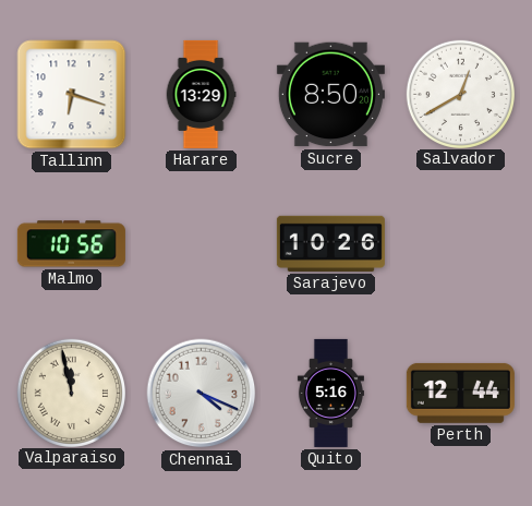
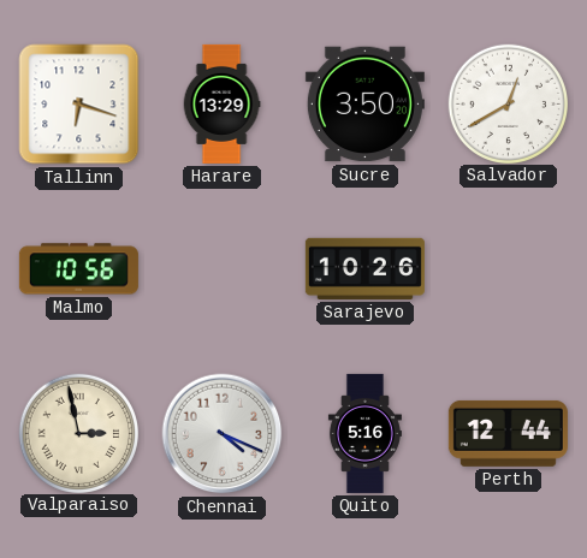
Sucre: 8:50 -> 3:50
Valparaiso: 11:58 -> 2:58
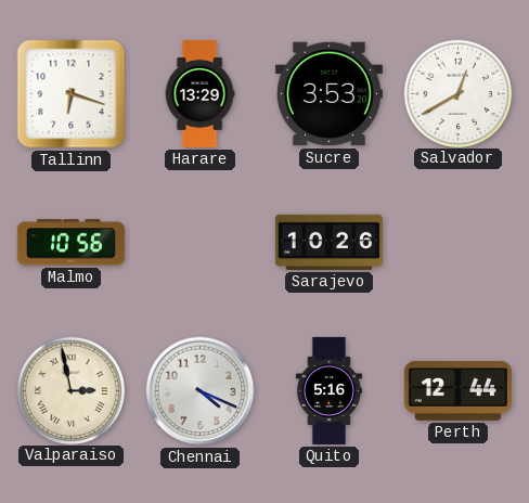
Sucre: 3:50 -> 3:53
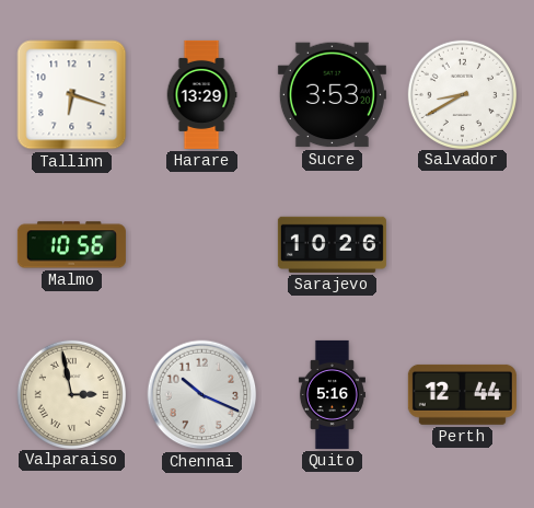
Salvador: 12:40 -> 8:40
Chennai: 4:19 -> 10:19
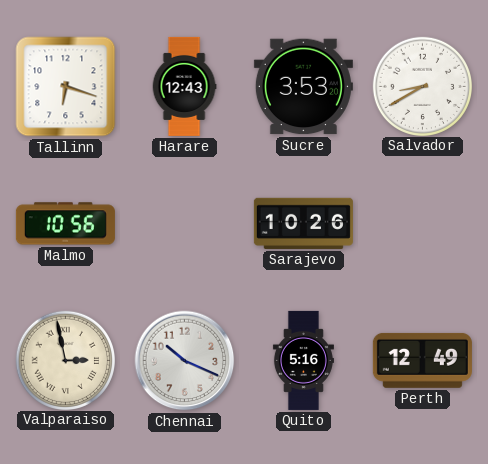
Harare: 13:29 -> 12:43
Perth: 12:44 -> 12:49
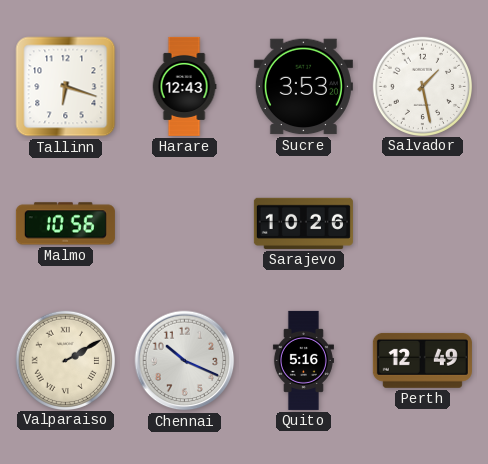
Salvador: 8:40 -> 1:28
Valparaiso: 2:58 -> 2:10
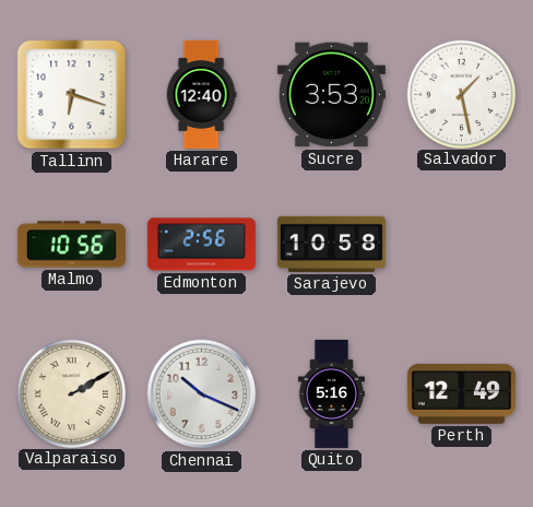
Harare: 12:43 -> 12:40
Edmonton: none -> 2:56
Sarajevo: 10:26 -> 10:58
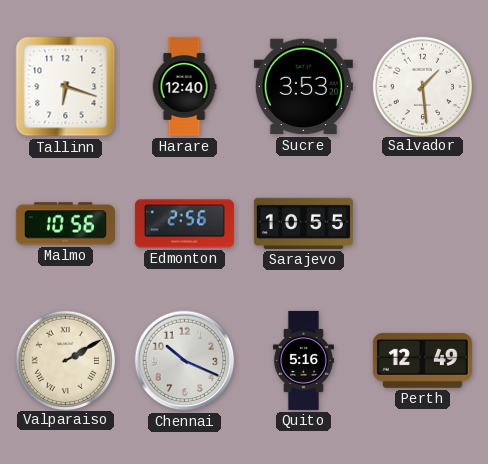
Salvador: 1:28 -> 1:29
Sarajevo: 10:58 -> 10:55
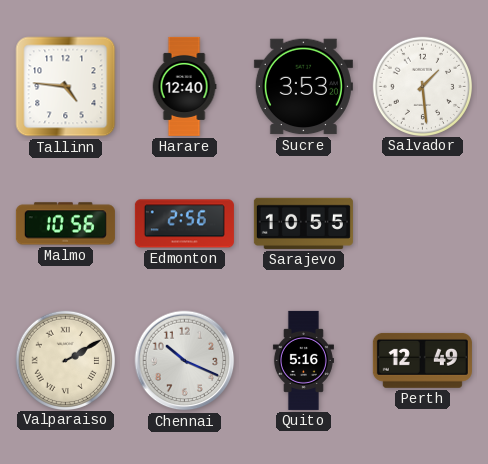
Tallinn: 6:18 -> 4:46
